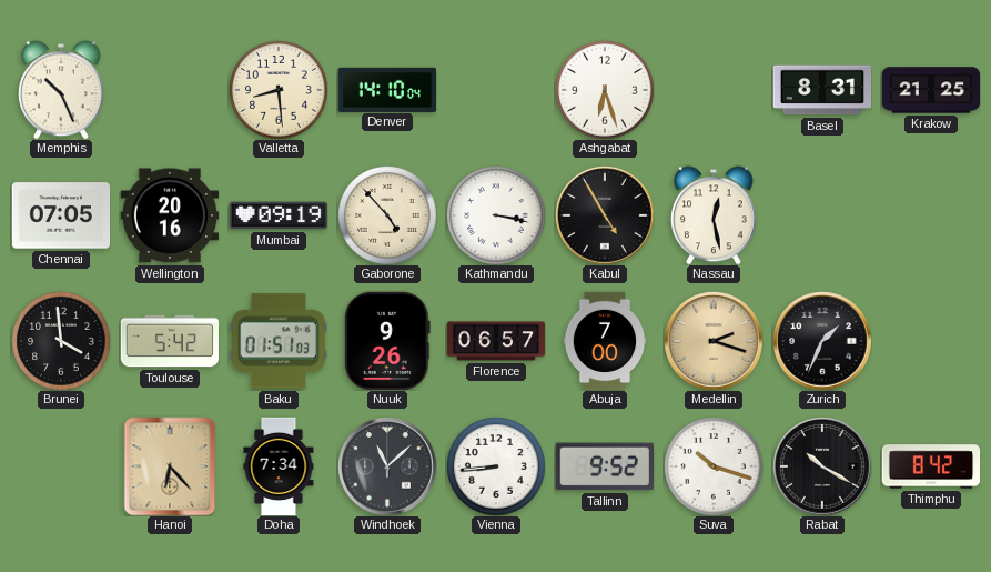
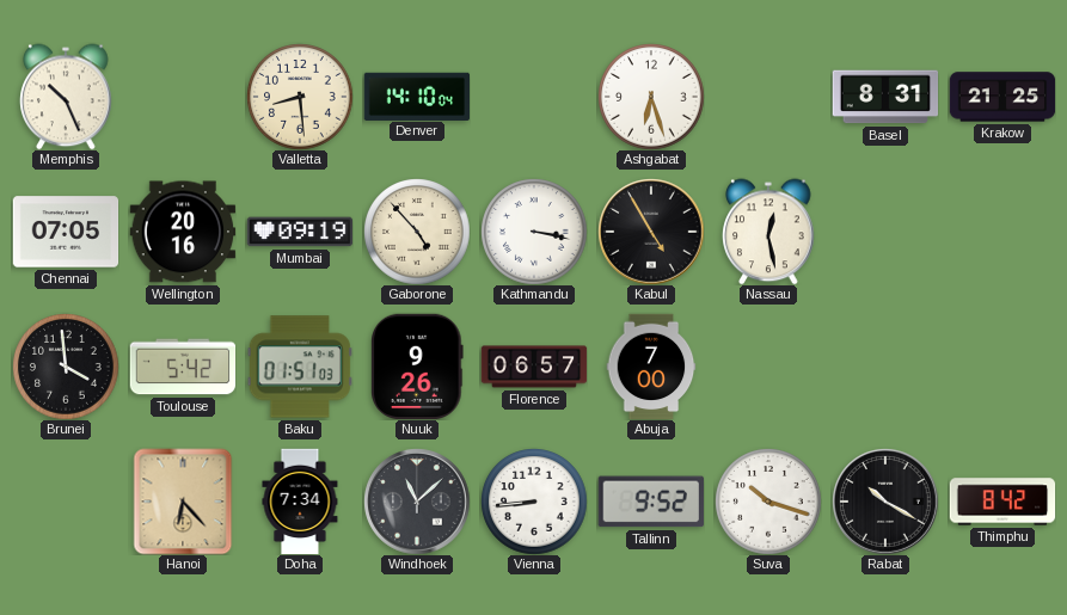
Medellin: 2:18 -> none
Zurich: 1:34 -> none
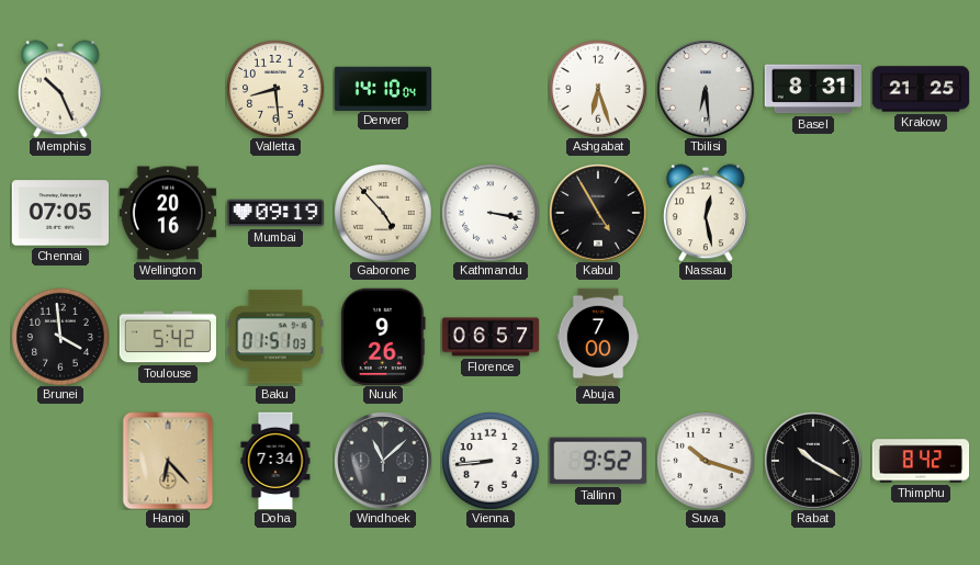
Tbilisi: none -> 6:29
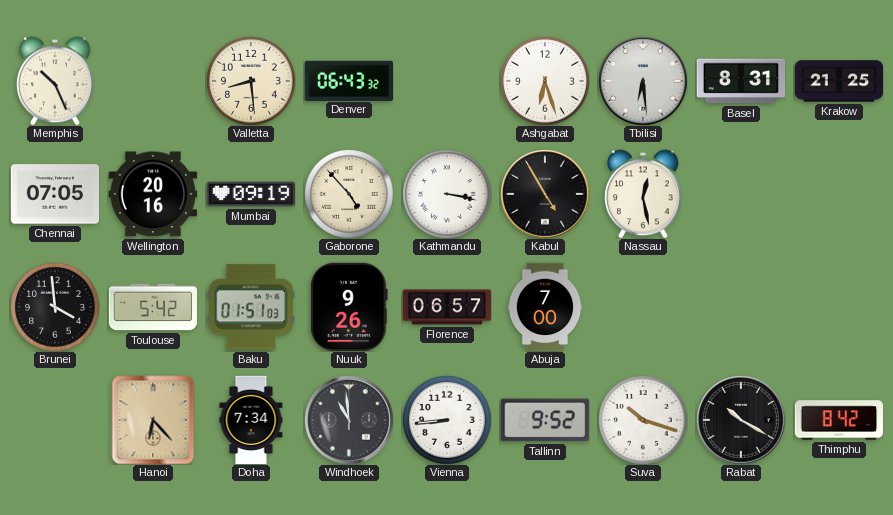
Denver: 14:10 -> 06:43
Windhoek: 11:08 -> 10:59
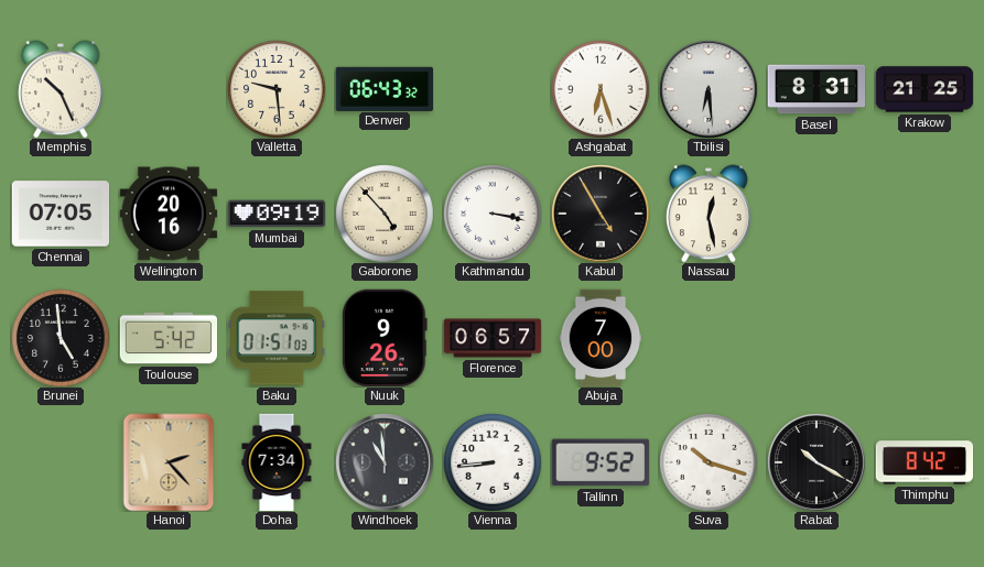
Valletta: 8:29 -> 9:29
Brunei: 3:59 -> 4:59
Hanoi: 6:23 -> 2:23
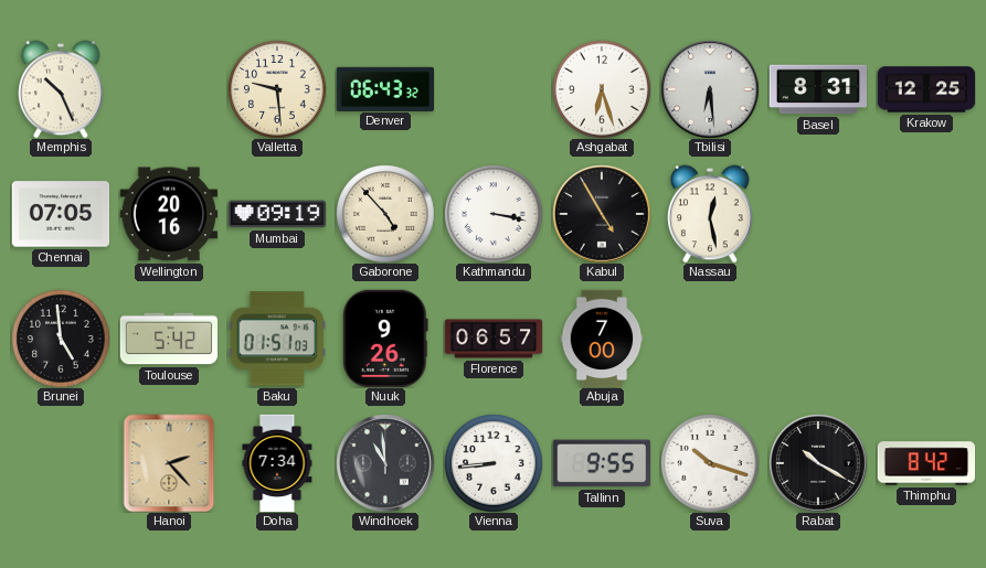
Krakow: 21:25 -> 12:25
Tallinn: 9:52 -> 9:55
